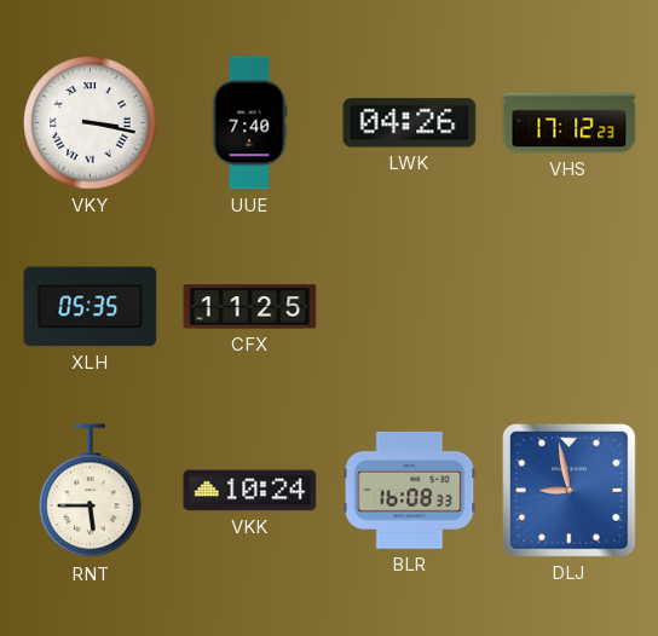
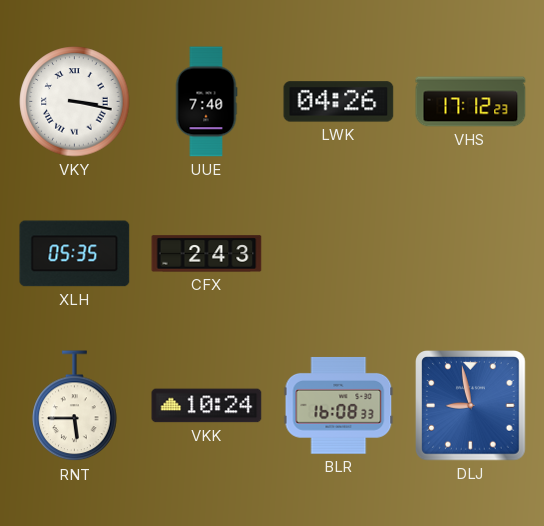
CFX: 11:25 -> 2:43
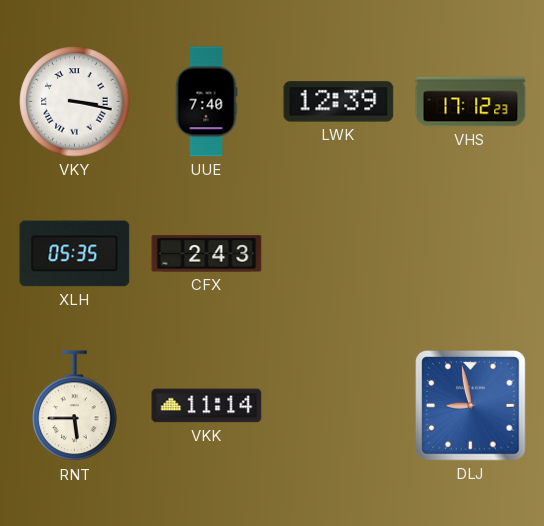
LWK: 04:26 -> 12:39
VKK: 10:24 -> 11:14
BLR: 16:08 -> none
